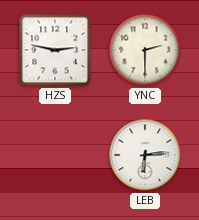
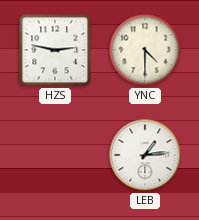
YNC: 2:30 -> 4:30
LEB: 6:14 -> 1:14
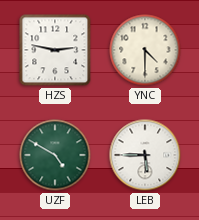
UZF: none -> 4:50
LEB: 1:14 -> 5:45
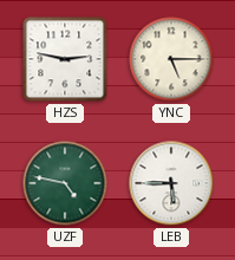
YNC: 4:30 -> 5:15
UZF: 4:50 -> 4:47
